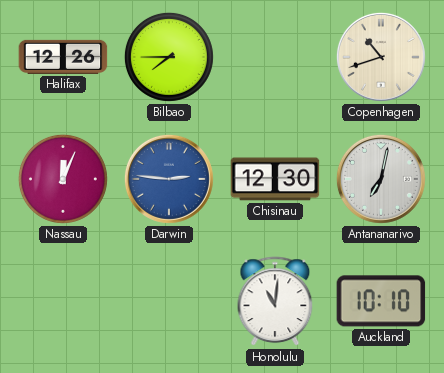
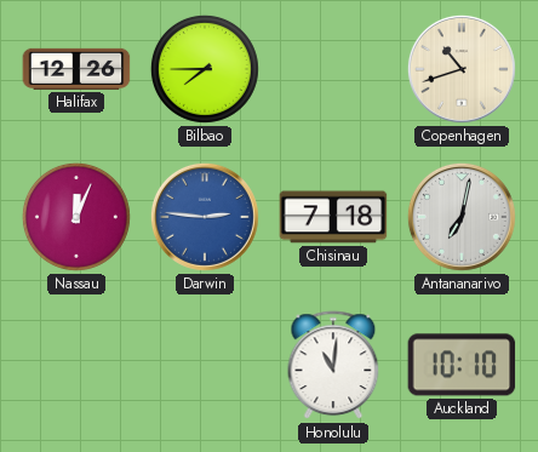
Chisinau: 12:30 -> 7:18
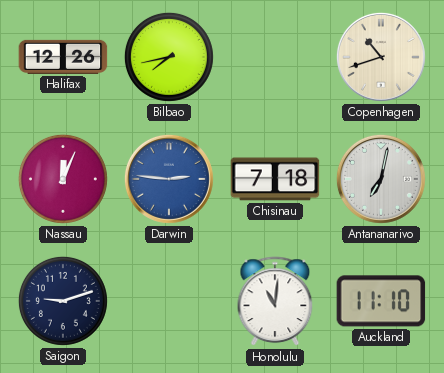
Bilbao: 7:45 -> 7:43
Saigon: none -> 9:12
Auckland: 10:10 -> 11:10
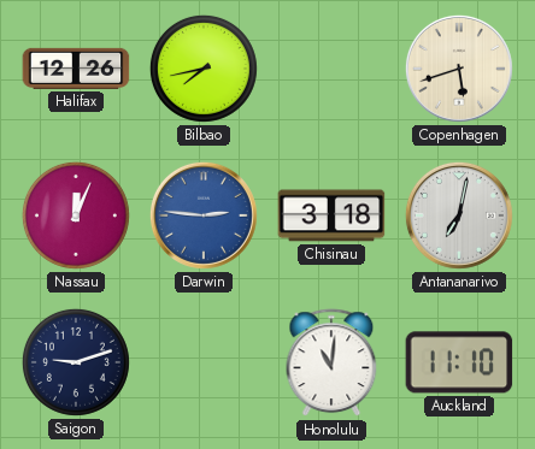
Copenhagen: 10:42 -> 5:42
Chisinau: 7:18 -> 3:18
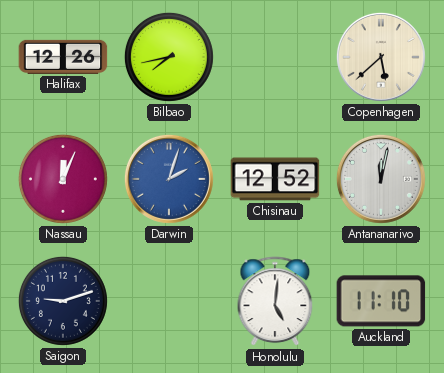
Copenhagen: 5:42 -> 5:38
Darwin: 2:46 -> 2:03
Chisinau: 3:18 -> 12:52
Antananarivo: 7:02 -> 12:02
Honolulu: 11:01 -> 5:01
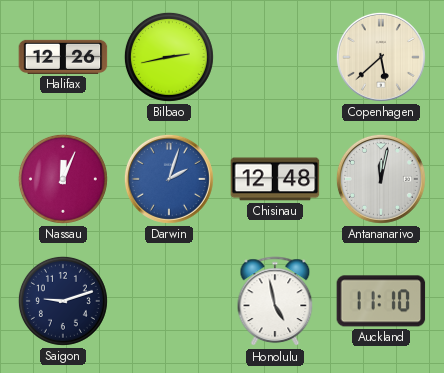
Bilbao: 7:43 -> 2:43
Chisinau: 12:52 -> 12:48
Honolulu: 5:01 -> 4:58
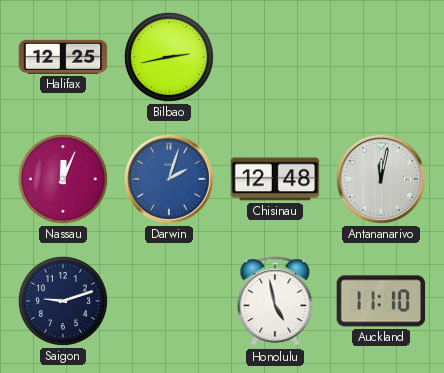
Halifax: 12:26 -> 12:25
Copenhagen: 5:38 -> none
